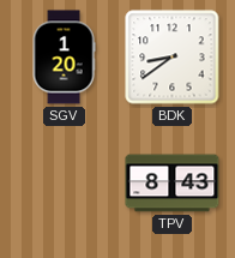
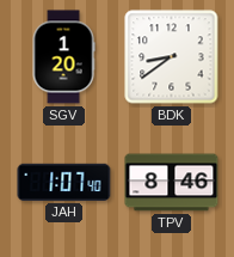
JAH: none -> 1:07
TPV: 8:43 -> 8:46
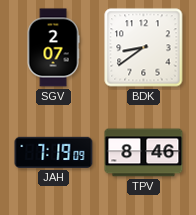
SGV: 1:20 -> 2:07
JAH: 1:07 -> 7:19
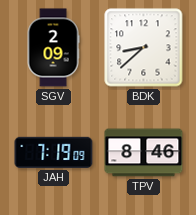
SGV: 2:07 -> 2:09
BDK: 8:39 -> 8:38
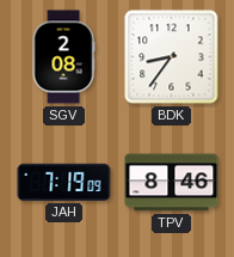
SGV: 2:09 -> 2:08
BDK: 8:38 -> 8:36
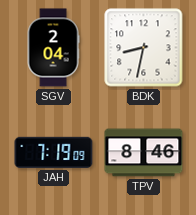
SGV: 2:08 -> 2:04
BDK: 8:36 -> 8:32
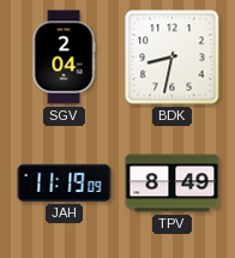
JAH: 7:19 -> 11:19
TPV: 8:46 -> 8:49
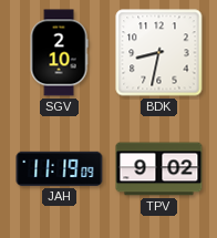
SGV: 2:04 -> 2:10
TPV: 8:49 -> 9:02
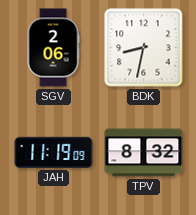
SGV: 2:10 -> 2:06
TPV: 9:02 -> 8:32
